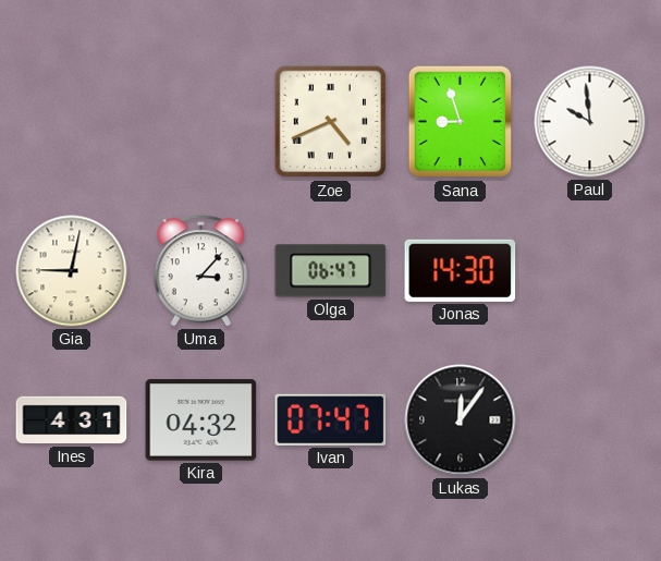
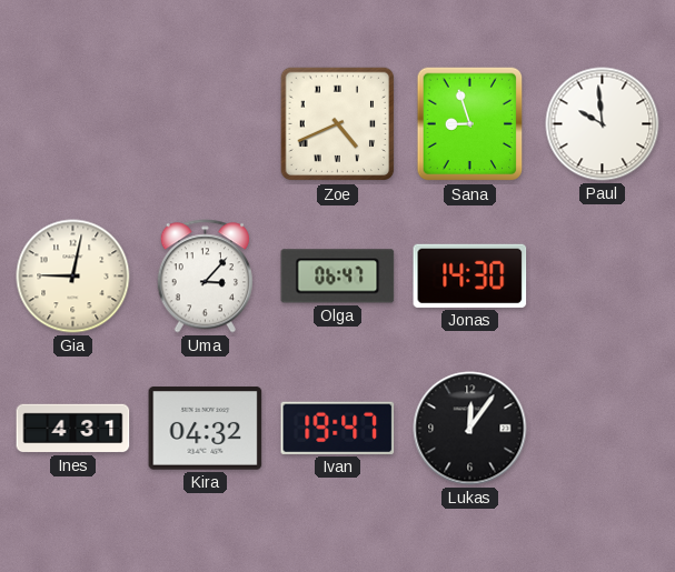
Ivan: 07:47 -> 19:47
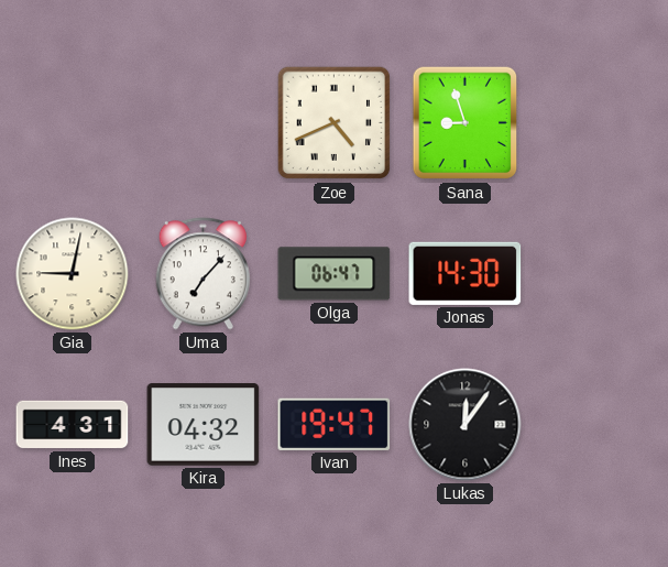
Paul: 9:59 -> none
Uma: 3:07 -> 7:07
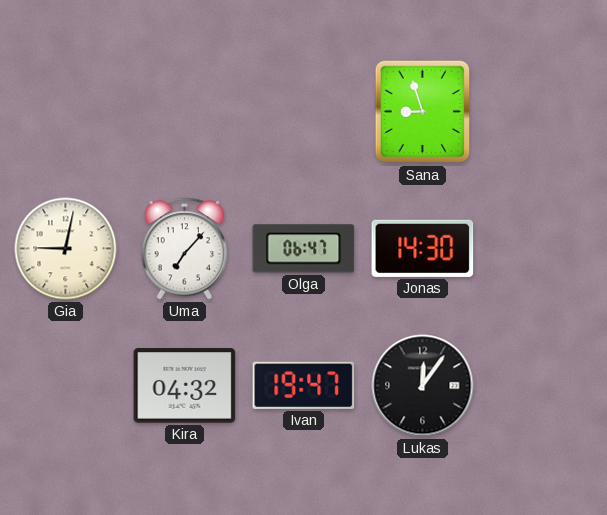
Zoe: 4:41 -> none
Ines: 4:31 -> none
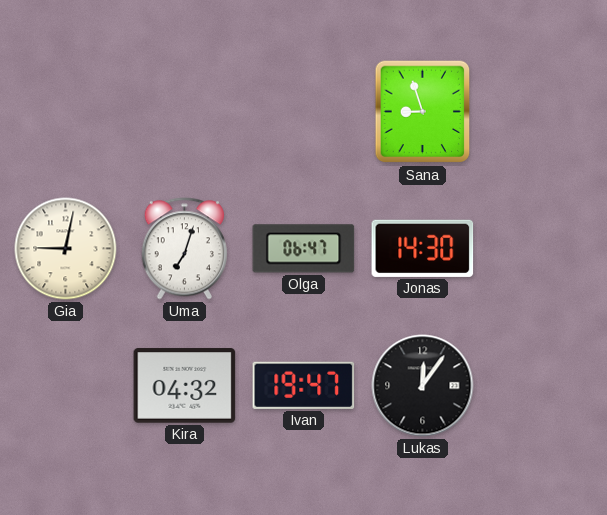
Uma: 7:07 -> 7:03
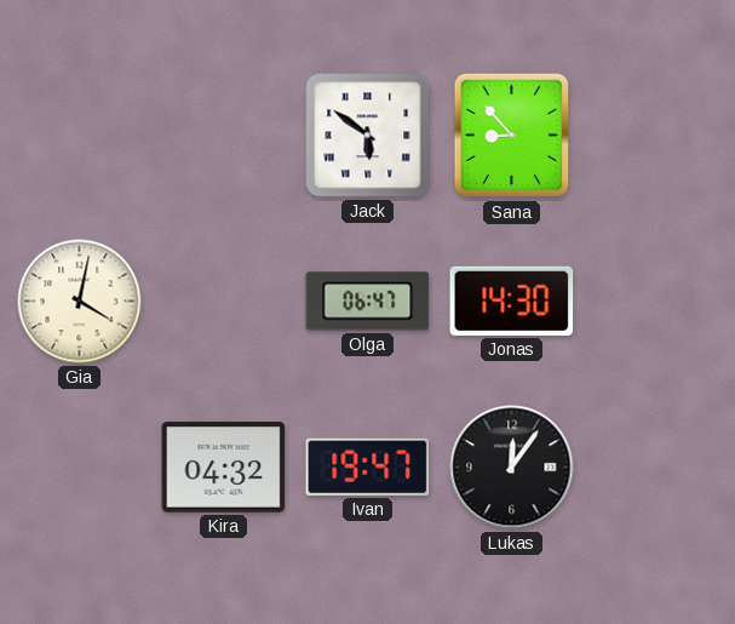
Jack: none -> 5:51
Sana: 8:57 -> 8:53
Gia: 9:02 -> 4:02
Uma: 7:03 -> none
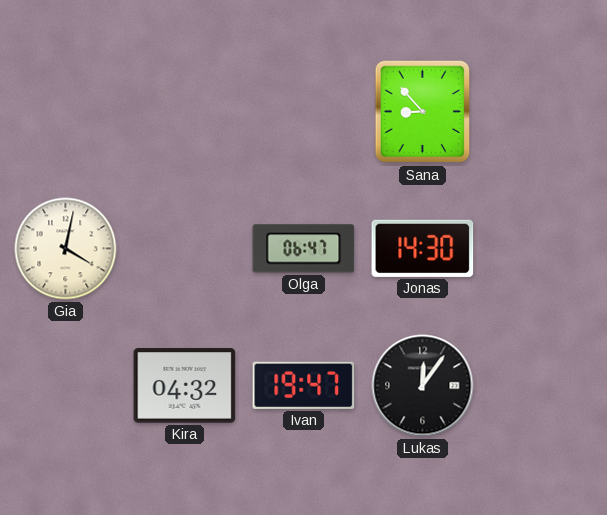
Jack: 5:51 -> none
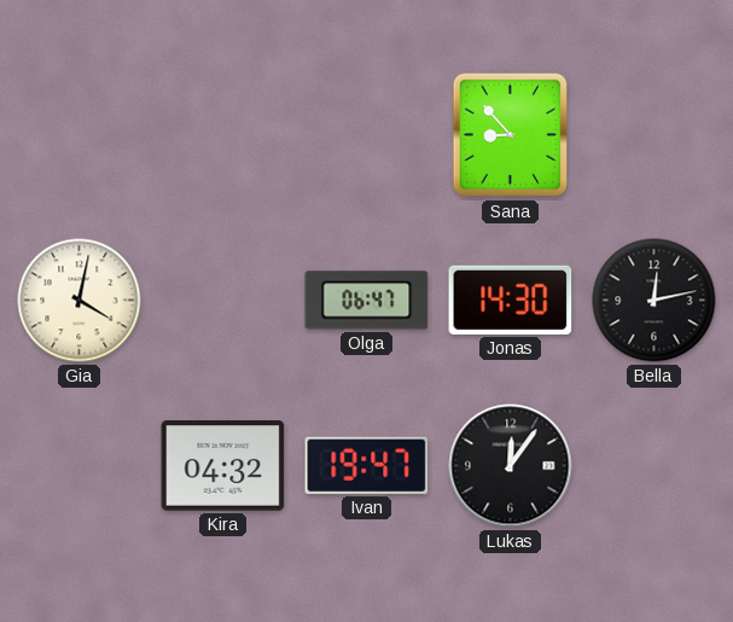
Bella: none -> 12:13
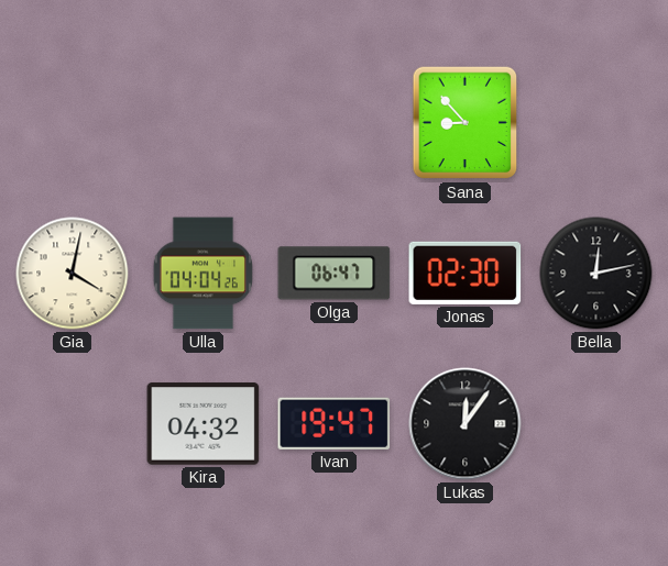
Ulla: none -> 04:04
Jonas: 14:30 -> 02:30
